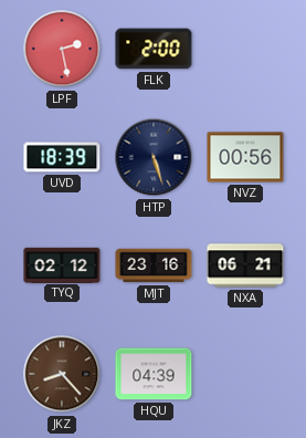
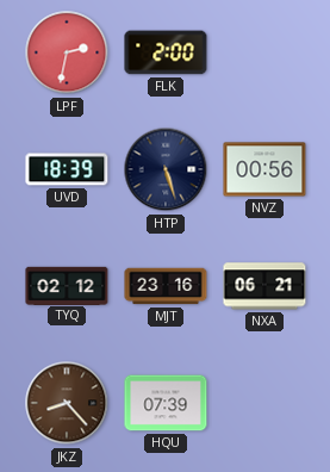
LPF: 2:28 -> 2:32
HQU: 04:39 -> 07:39
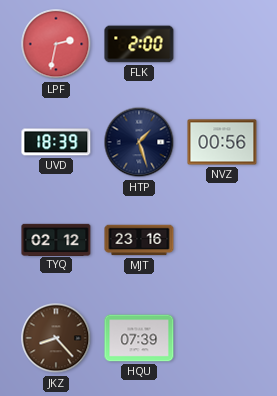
HTP: 5:27 -> 1:27
NXA: 06:21 -> none
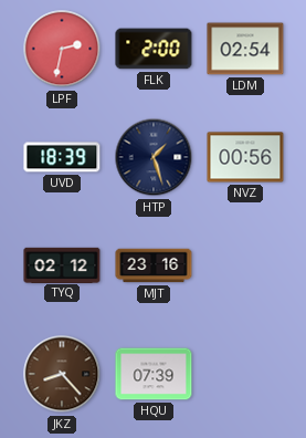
LDM: none -> 02:54
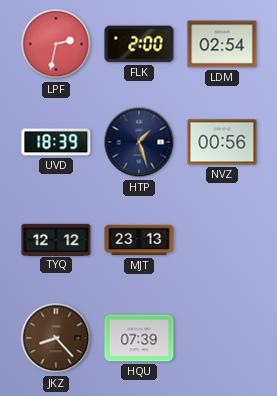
TYQ: 02:12 -> 12:12
MJT: 23:16 -> 23:13
